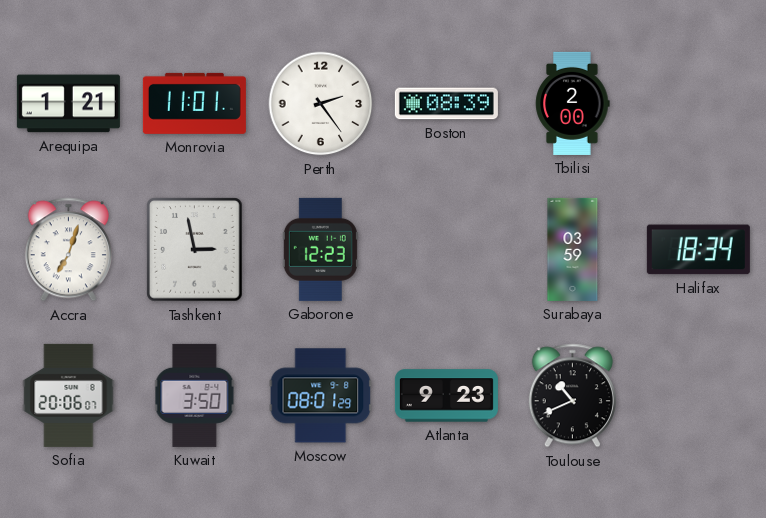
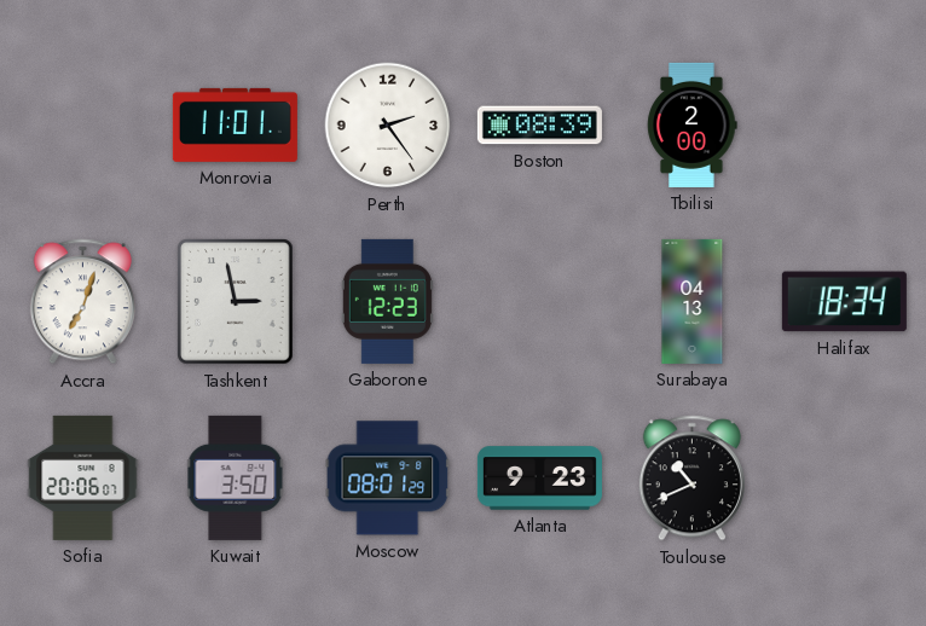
Arequipa: 1:21 -> none
Surabaya: 03:59 -> 04:13
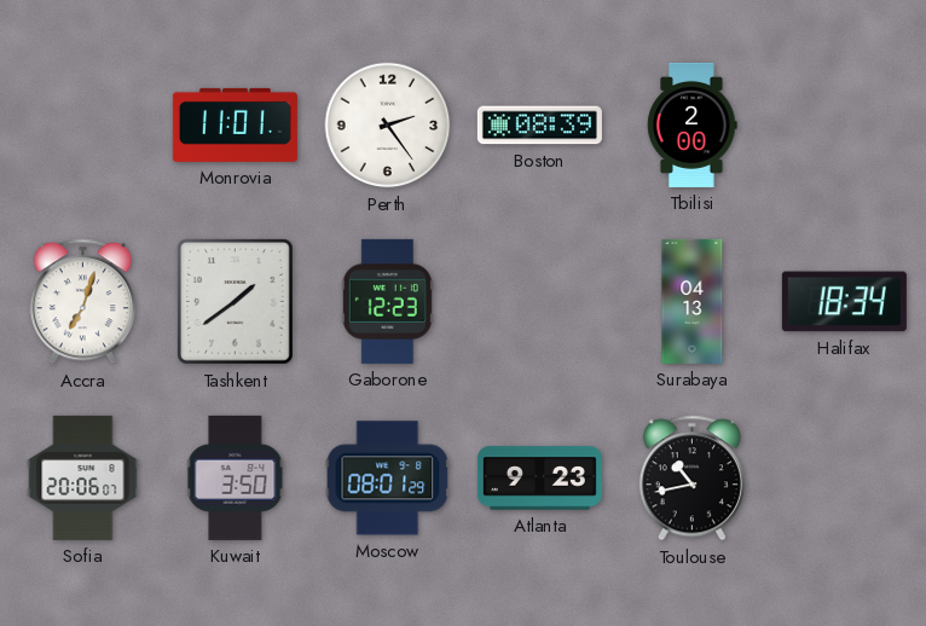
Tashkent: 2:58 -> 1:39
Toulouse: 10:41 -> 10:43
